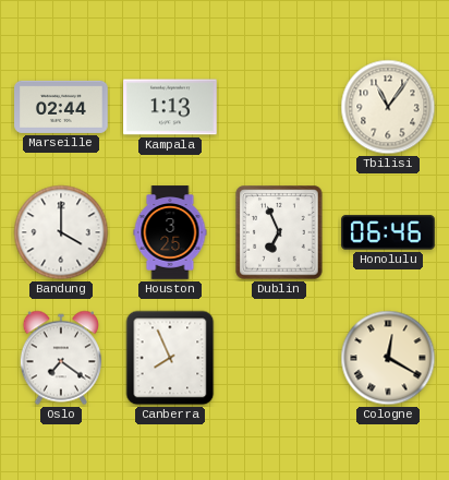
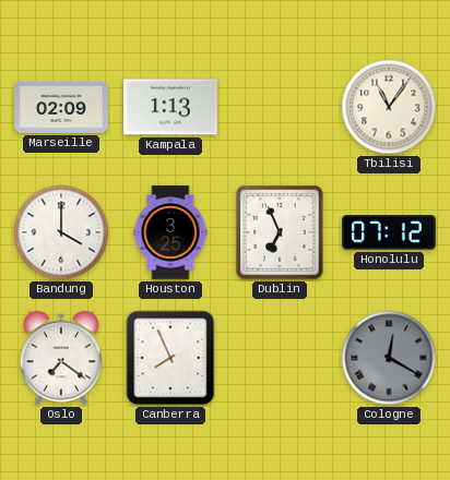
Marseille: 02:44 -> 02:09
Honolulu: 06:46 -> 07:12
Cologne dial: cream -> grey
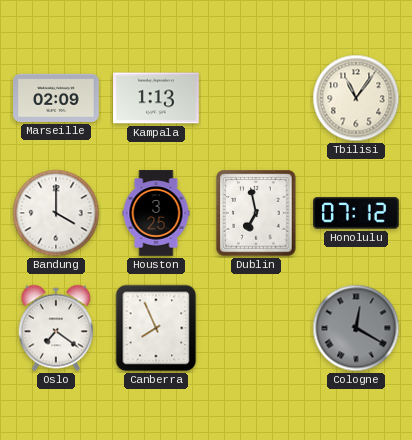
Dublin: 6:56 -> 6:58
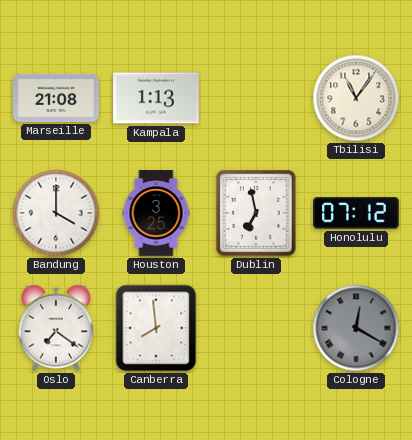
Marseille: 02:09 -> 21:08
Canberra: 7:56 -> 7:59
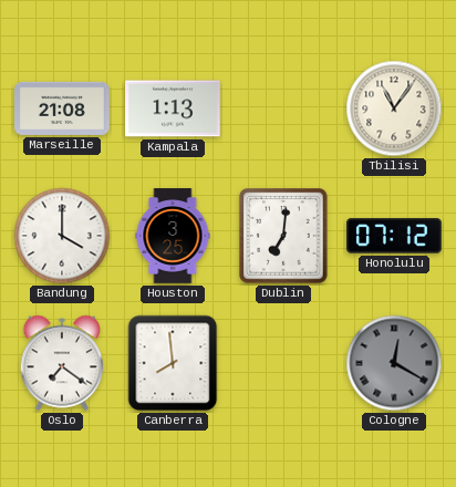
Dublin: 6:58 -> 7:01
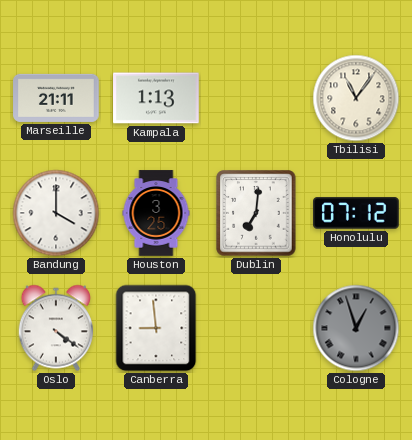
Marseille: 21:08 -> 21:11
Oslo: 7:21 -> 4:21
Canberra: 7:59 -> 8:59
Cologne: 12:20 -> 12:57
